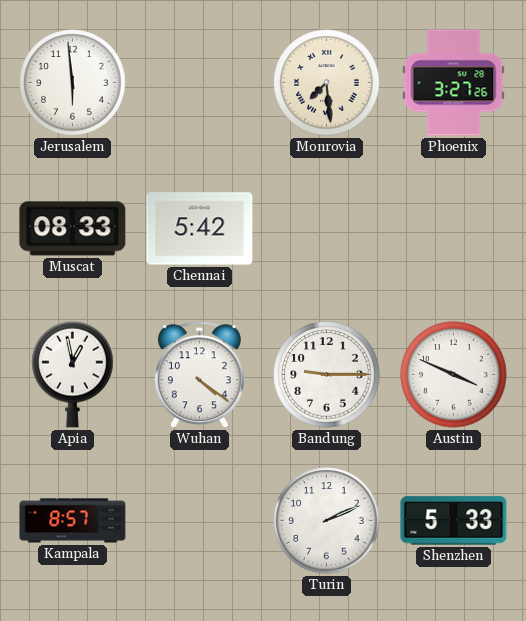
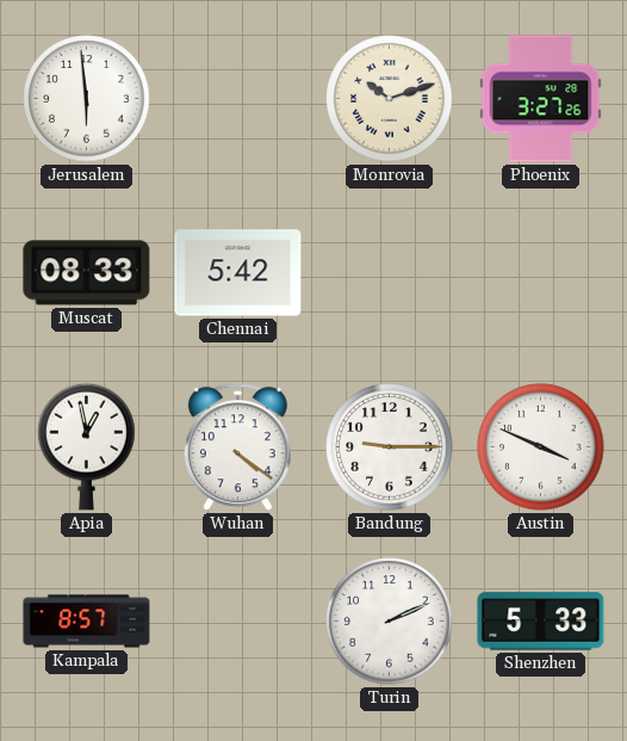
Monrovia: 7:29 -> 10:12
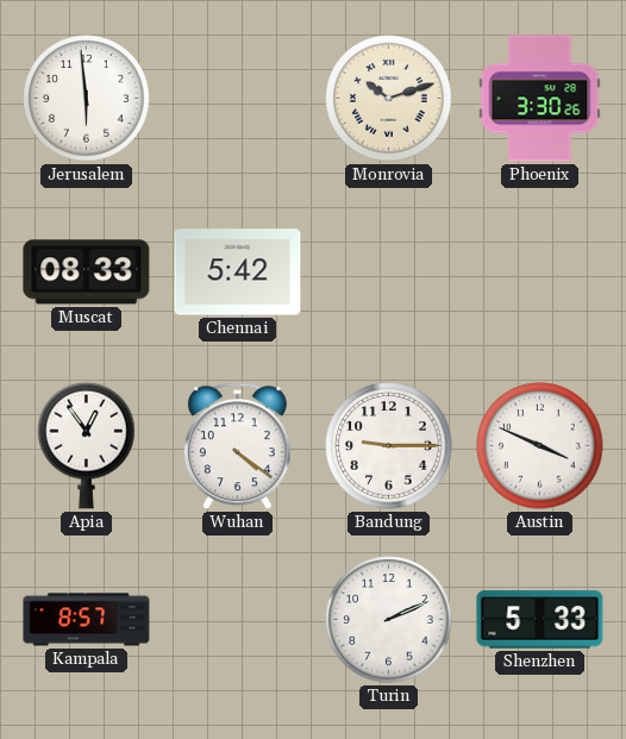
Phoenix: 3:27 -> 3:30
Apia: 12:58 -> 12:54
